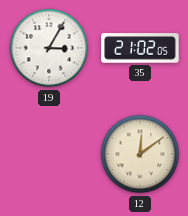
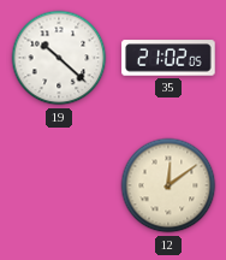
19: 3:05 -> 10:22
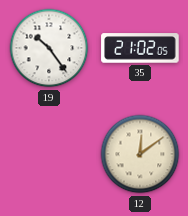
19: 10:22 -> 10:24
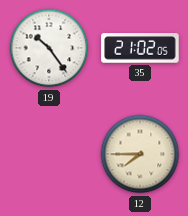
12: 12:09 -> 7:45
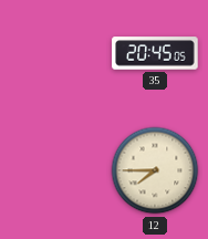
19: 10:24 -> none
35: 21:02 -> 20:45
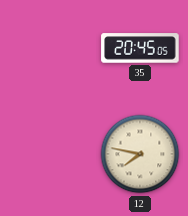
12: 7:45 -> 7:47
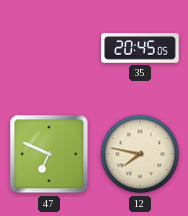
47: none -> 6:49
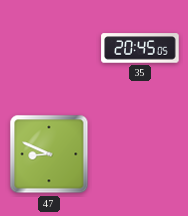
47: 6:49 -> 8:49
12: 7:47 -> none
